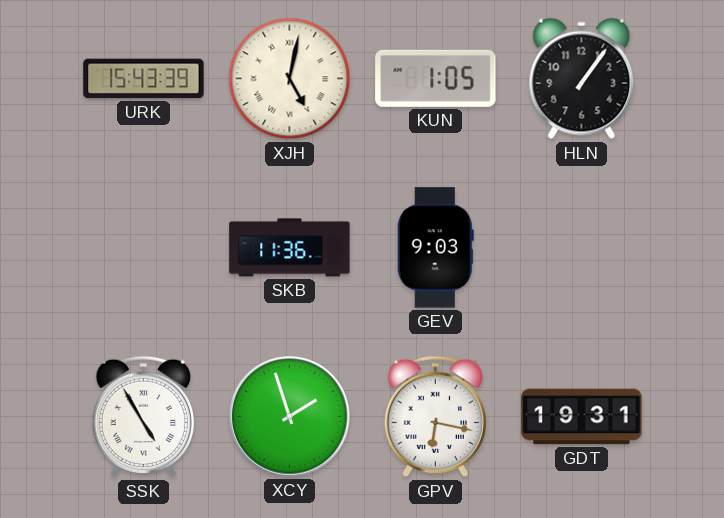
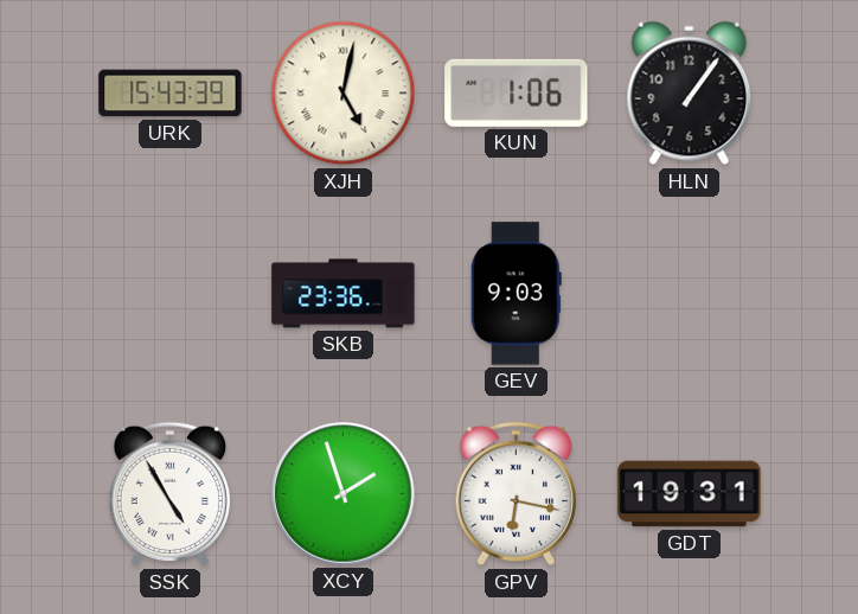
KUN: 1:05 -> 1:06
SKB: 11:36 -> 23:36
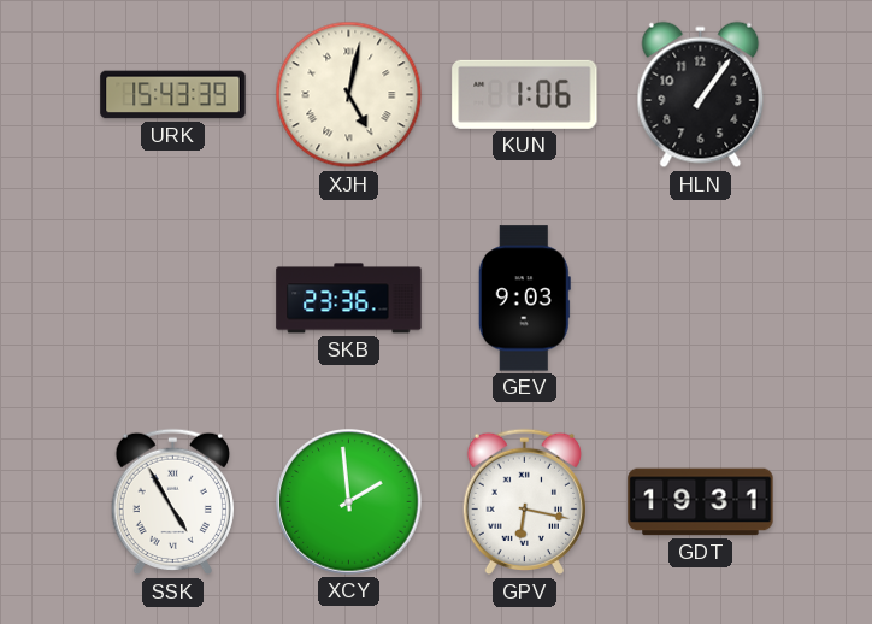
XCY: 1:57 -> 1:59
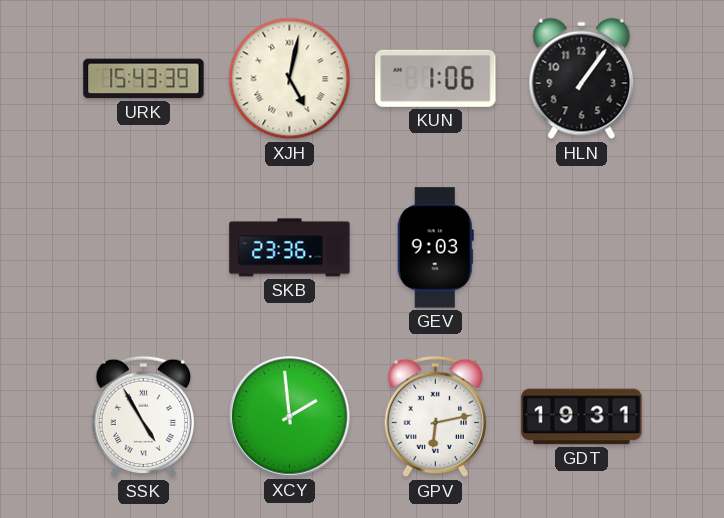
GPV: 6:17 -> 6:13
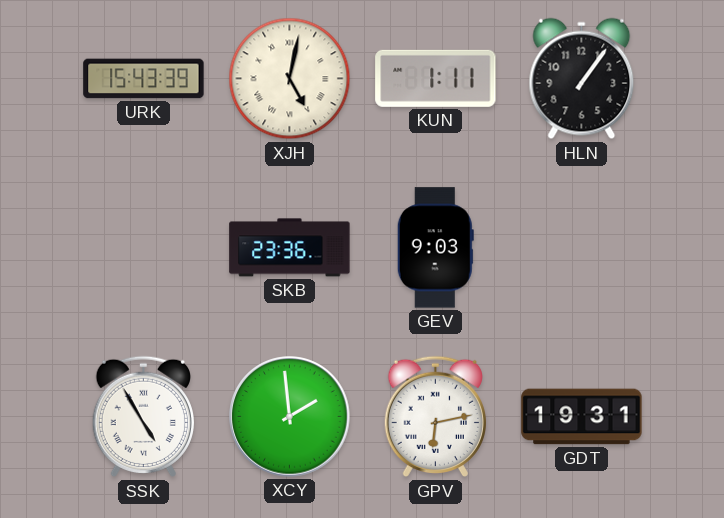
KUN: 1:06 -> 1:11
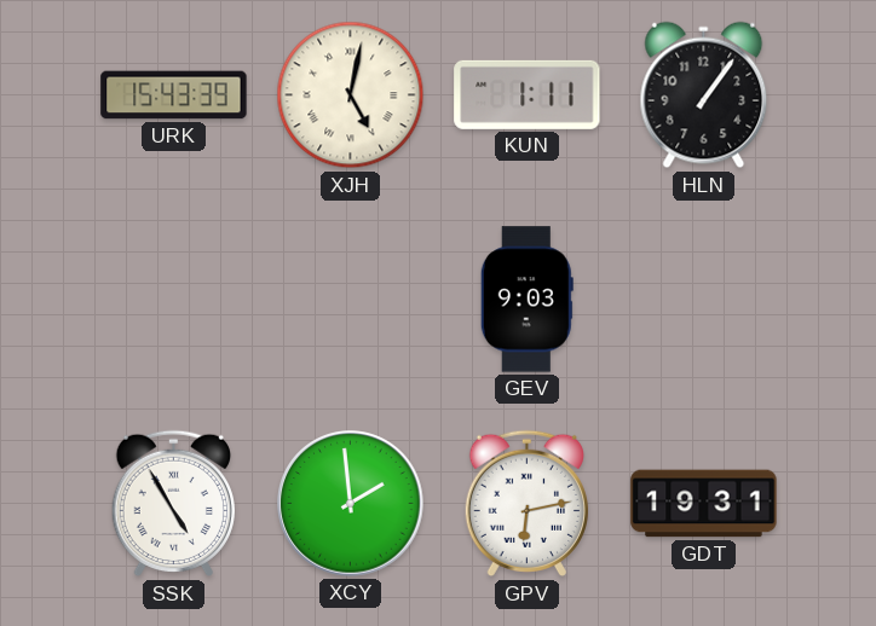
SKB: 23:36 -> none
